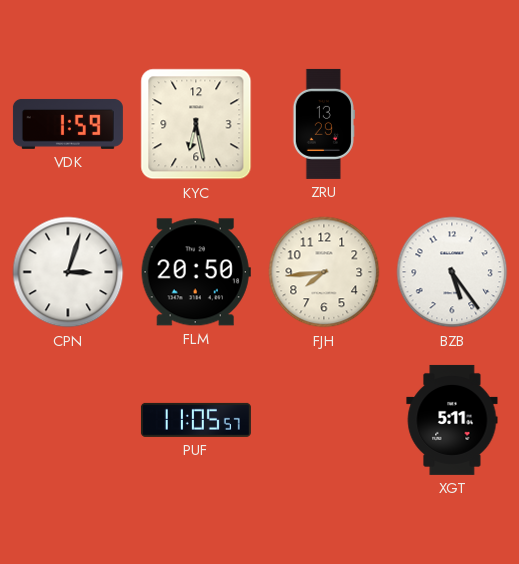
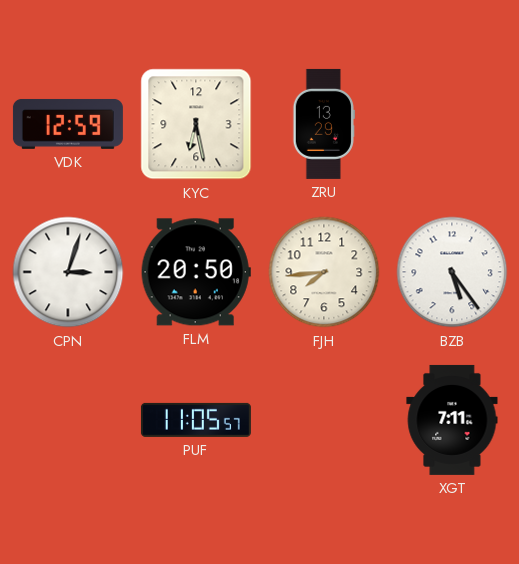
VDK: 1:59 -> 12:59
XGT: 5:11 -> 7:11
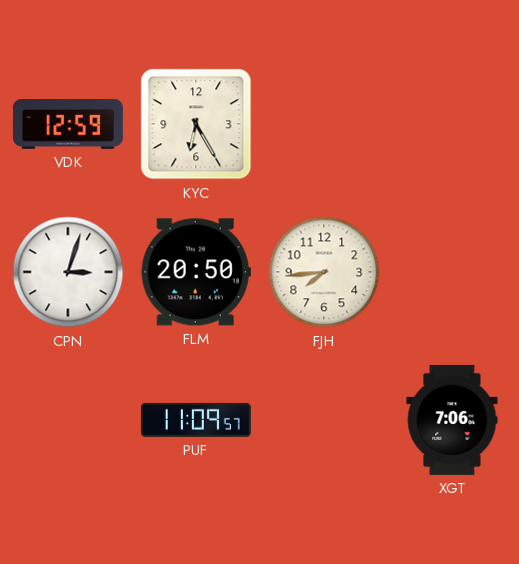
KYC: 6:28 -> 6:25
ZRU: 13:29 -> none
BZB: 5:24 -> none
PUF: 11:05 -> 11:09
XGT: 7:11 -> 7:06
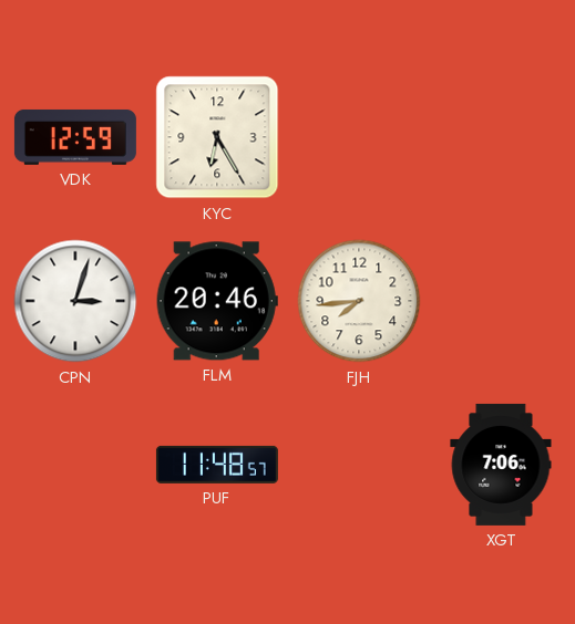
FLM: 20:50 -> 20:46
PUF: 11:09 -> 11:48
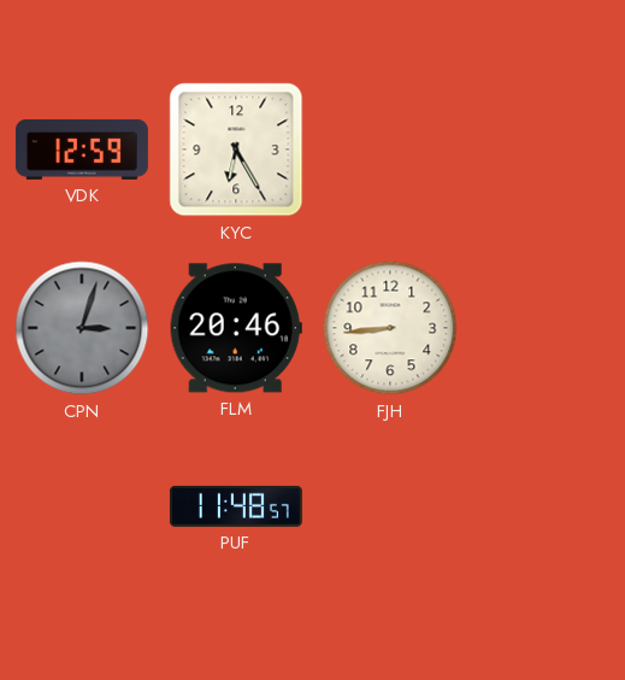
CPN dial: white -> grey
FJH: 7:44 -> 8:44
XGT: 7:06 -> none
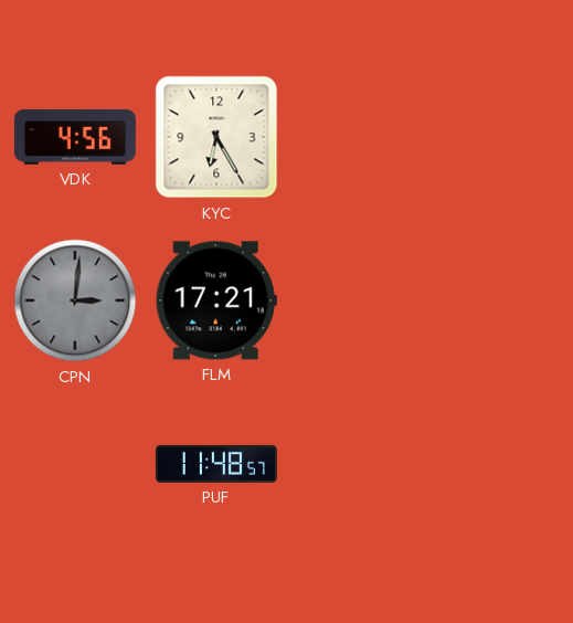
VDK: 12:59 -> 4:56
CPN: 3:03 -> 3:01
FLM: 20:46 -> 17:21
FJH: 8:44 -> none
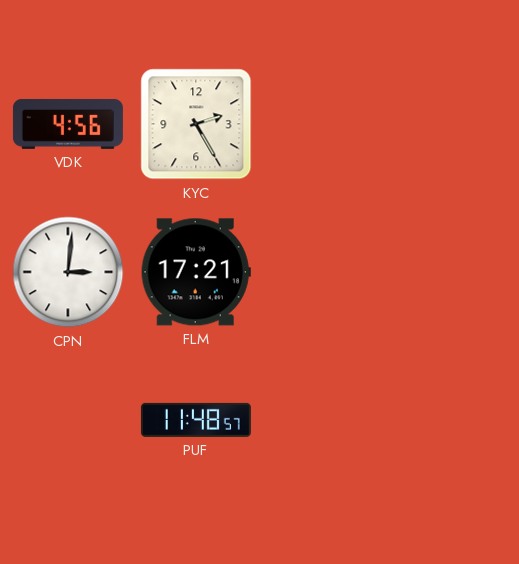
KYC: 6:25 -> 2:25
CPN dial: grey -> white
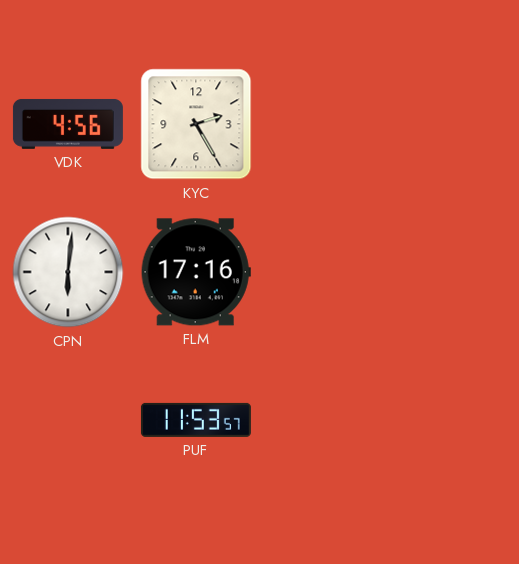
CPN: 3:01 -> 6:01
FLM: 17:21 -> 17:16
PUF: 11:48 -> 11:53
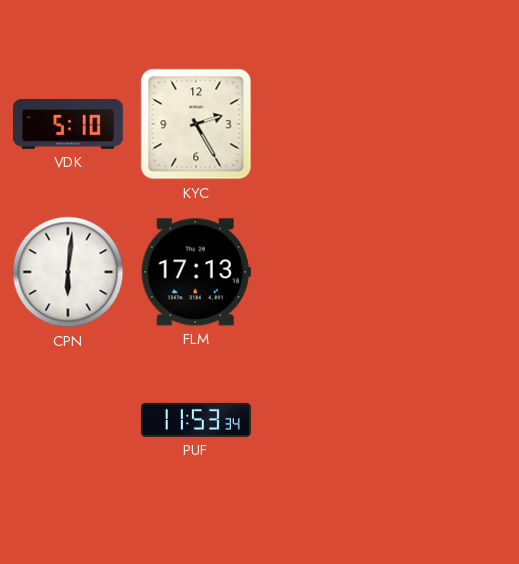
VDK: 4:56 -> 5:10
FLM: 17:16 -> 17:13
PUF: 11:53:57 -> 11:53:34
